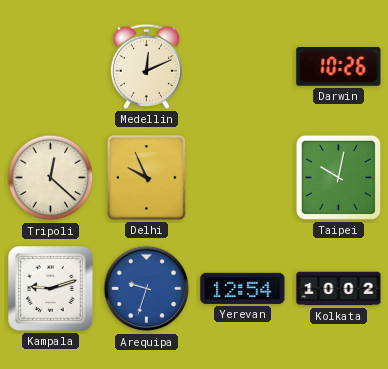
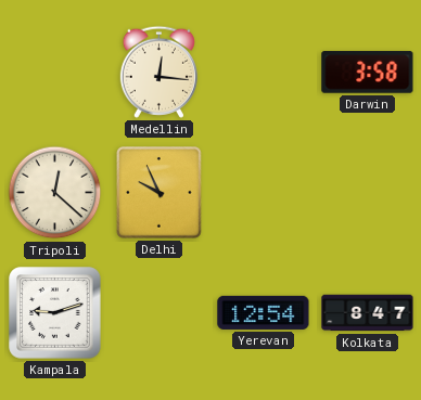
Medellin: 12:11 -> 12:16
Darwin: 10:26 -> 3:58
Taipei: 10:02 -> none
Arequipa: 9:33 -> none
Kolkata: 10:02 -> 8:47
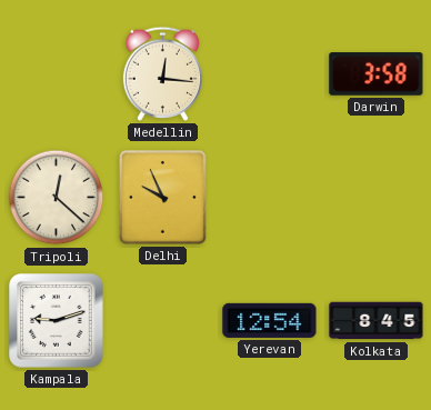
Kolkata: 8:47 -> 8:45
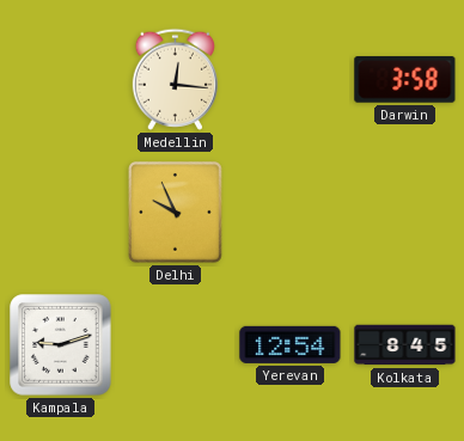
Tripoli: 12:22 -> none
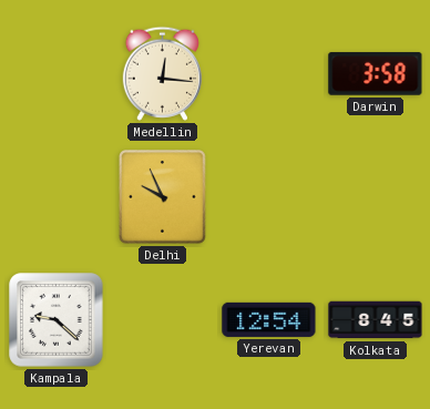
Kampala: 9:12 -> 9:22
